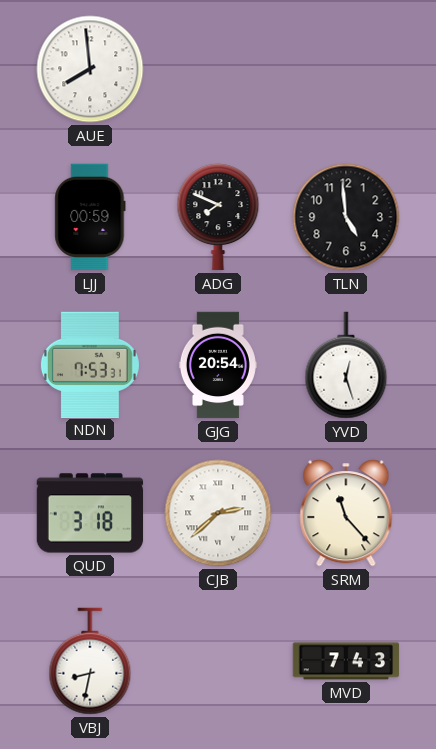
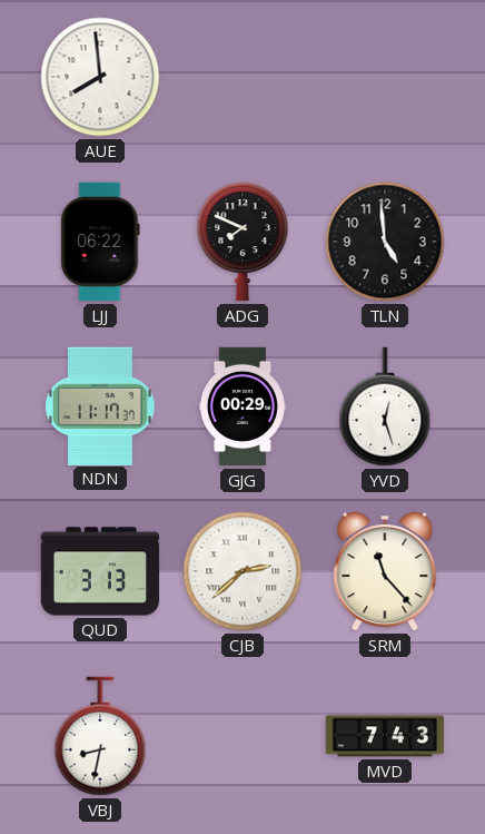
LJJ: 00:59 -> 06:22
NDN: 7:53 -> 11:17
GJG: 20:54 -> 00:29
QUD: 3:18 -> 3:13
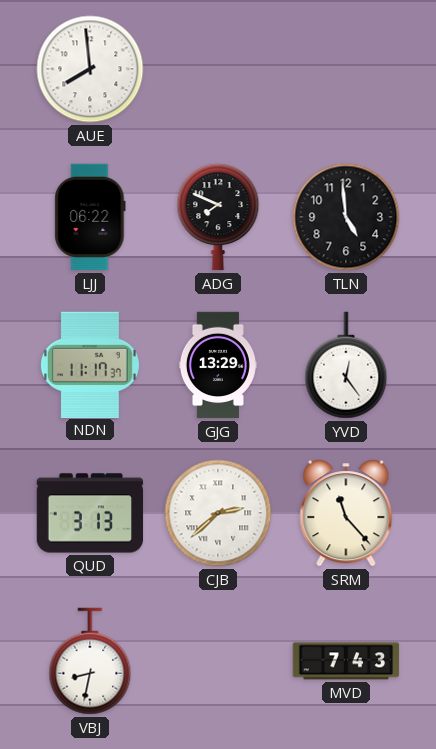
GJG: 00:29 -> 13:29
YVD: 12:27 -> 12:24
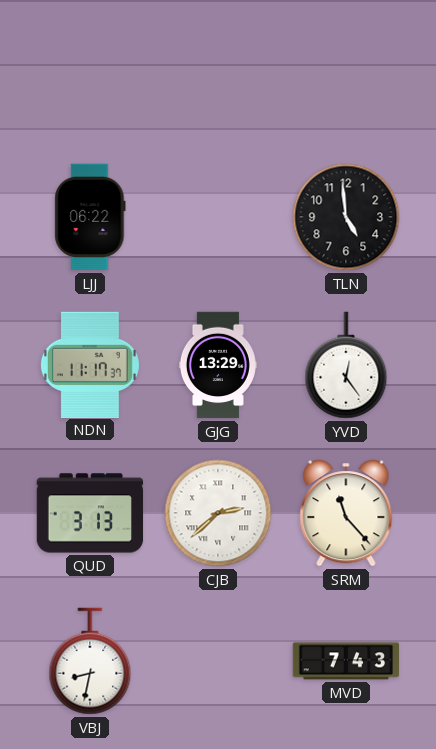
AUE: 7:59 -> none
ADG: 7:49 -> none
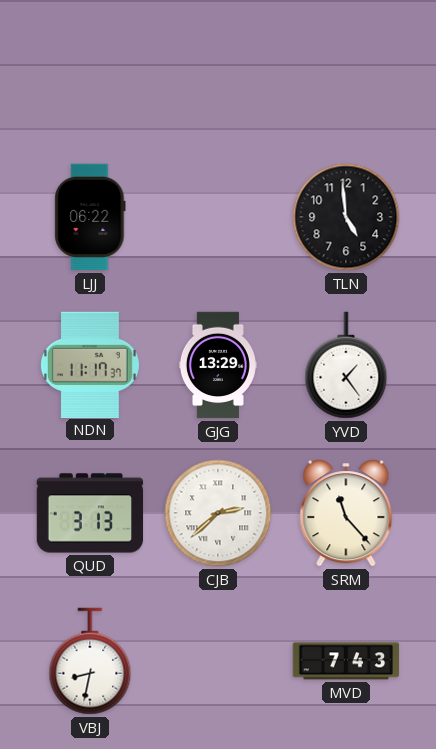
YVD: 12:24 -> 1:24
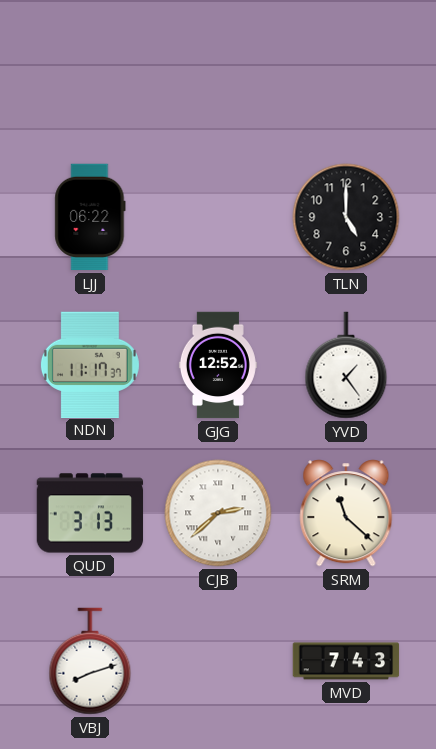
TLN: 4:59 -> 5:00
GJG: 13:29 -> 12:52
SRM: 11:23 -> 11:22
VBJ: 8:32 -> 8:12
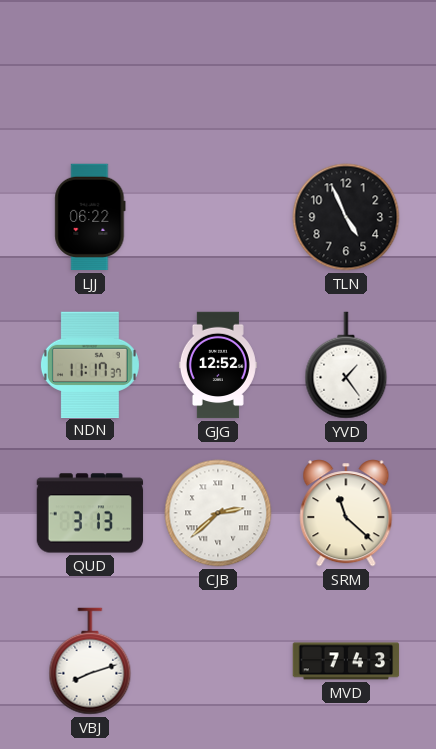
TLN: 5:00 -> 4:56
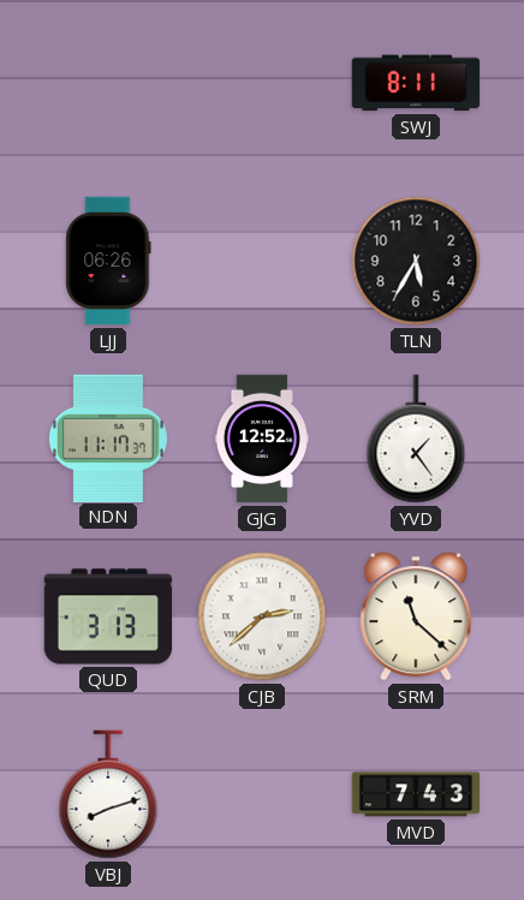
SWJ: none -> 8:11
LJJ: 06:22 -> 06:26
TLN: 4:56 -> 5:35
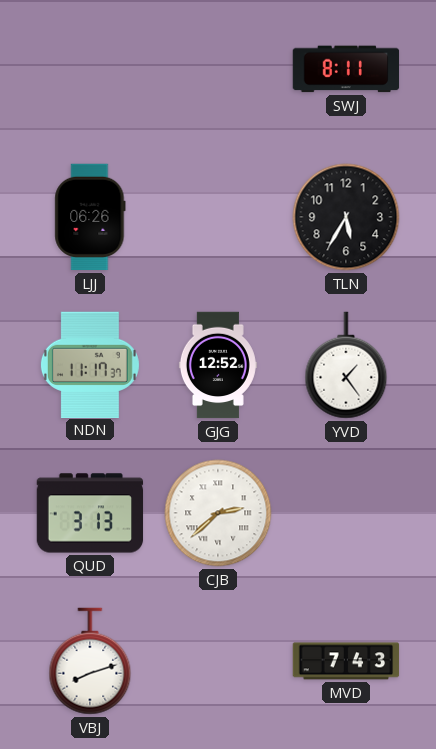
SRM: 11:22 -> none
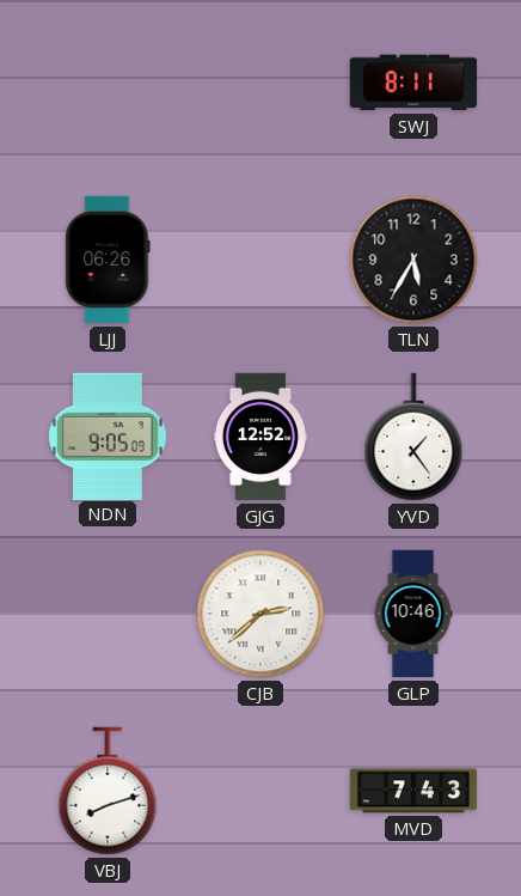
NDN: 11:17 -> 9:05
QUD: 3:13 -> none
GLP: none -> 10:46
